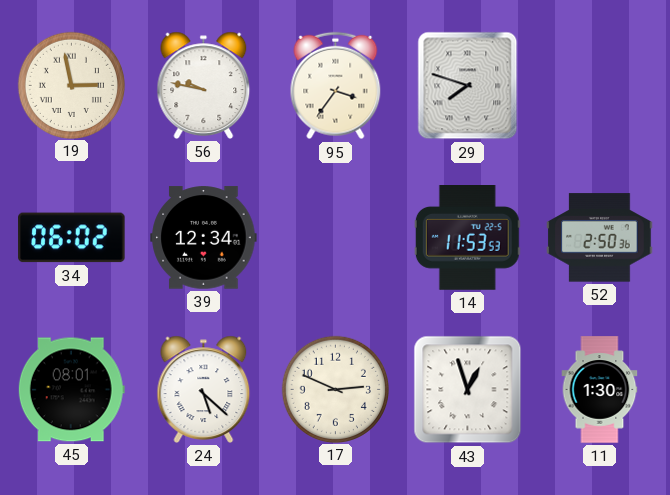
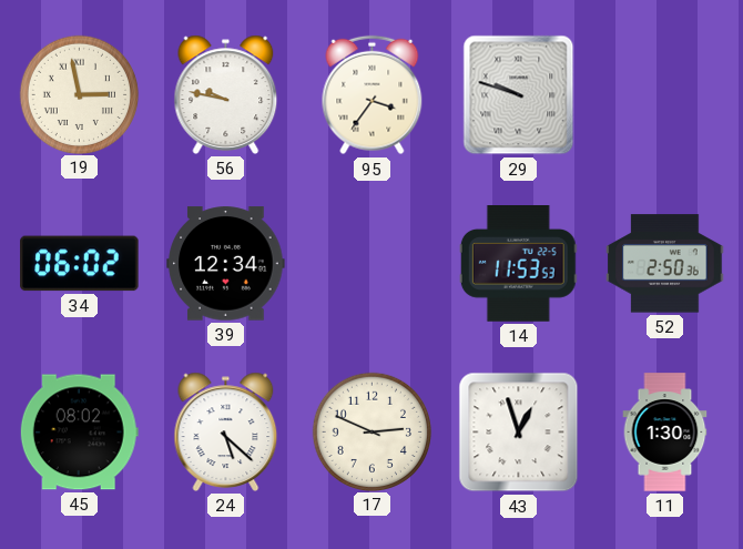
29: 7:48 -> 9:48
45: 08:01 -> 08:02
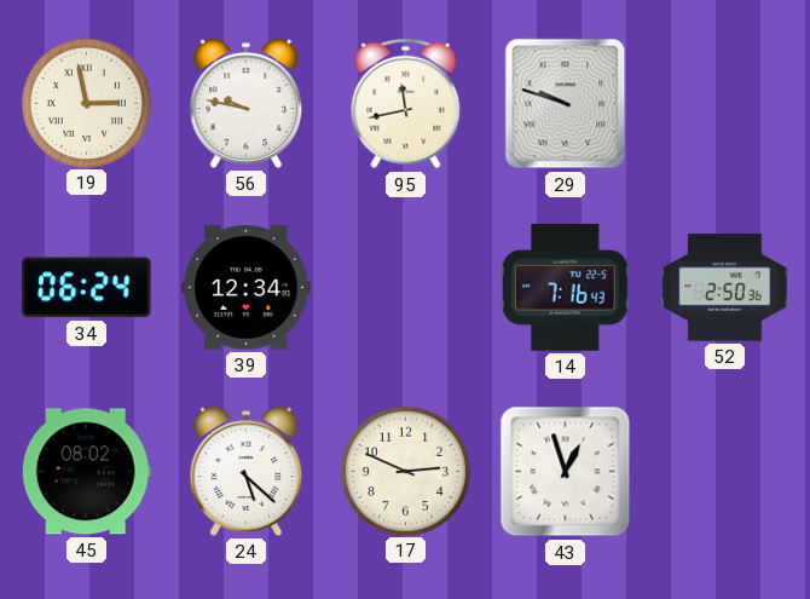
95: 3:36 -> 11:43
34: 06:02 -> 06:24
14: 11:53 -> 7:16
11: 1:30 -> none
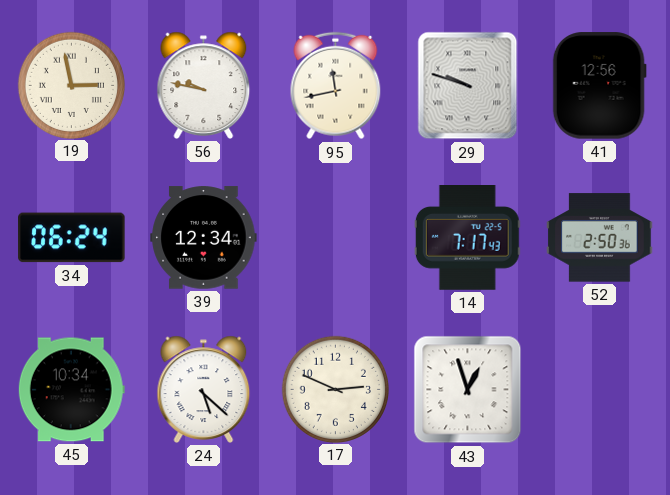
41: none -> 12:56
14: 7:16 -> 7:17
45: 08:02 -> 10:34
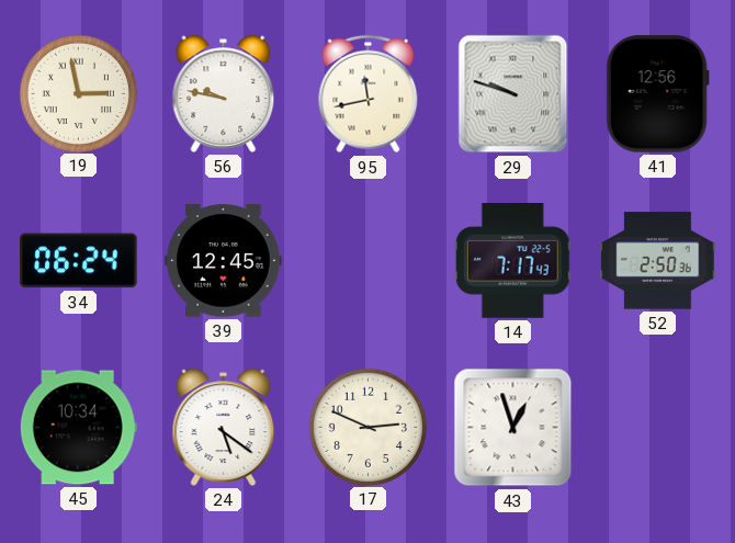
39: 12:34 -> 12:45
24: 5:22 -> 5:21
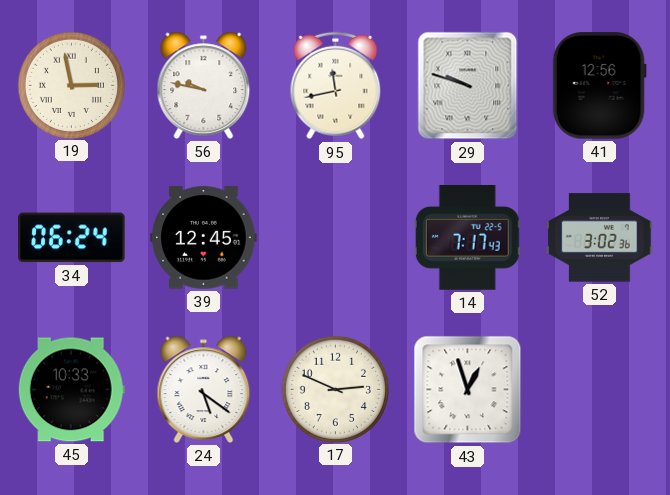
52: 2:50 -> 3:02
45: 10:34 -> 10:33
